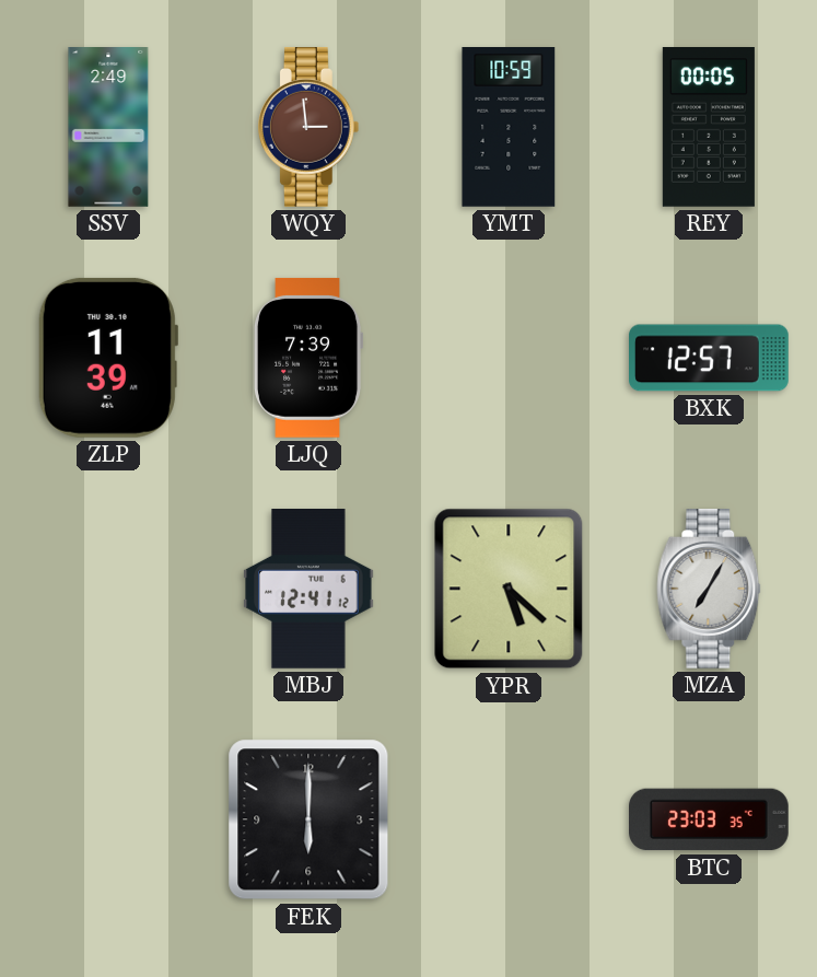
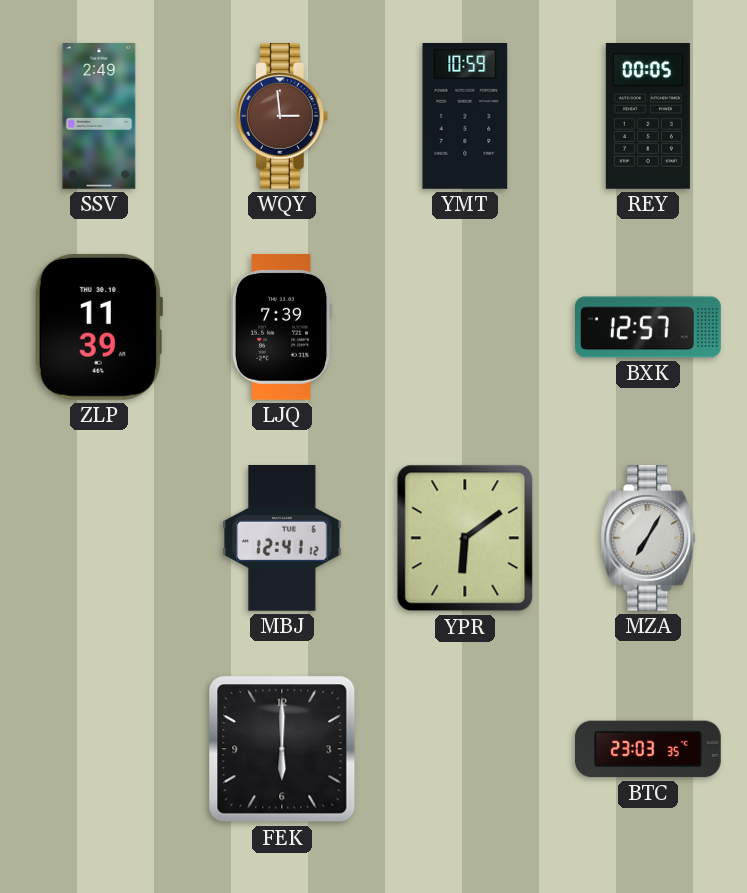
YPR: 5:22 -> 6:09
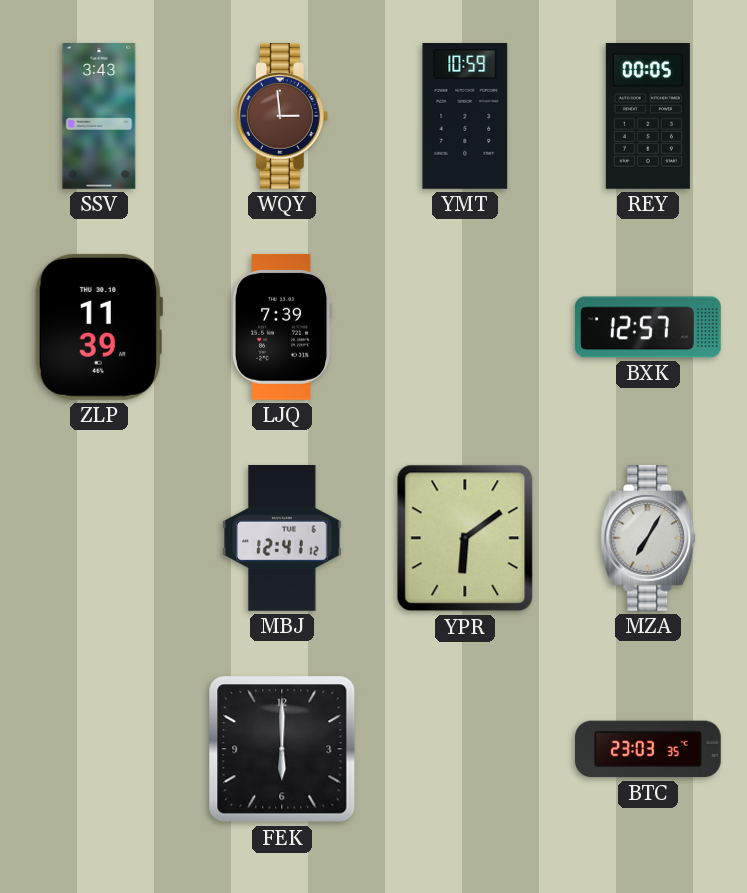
SSV: 2:49 -> 3:43
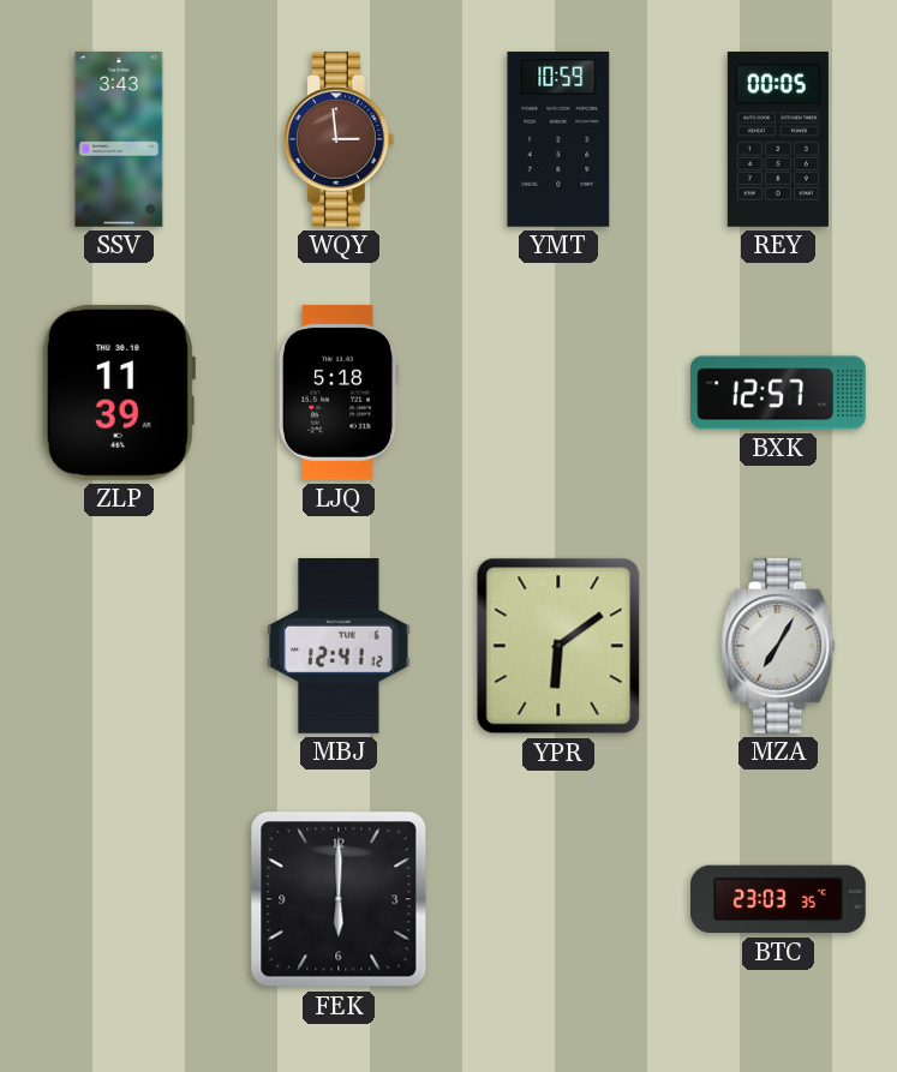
LJQ: 7:39 -> 5:18
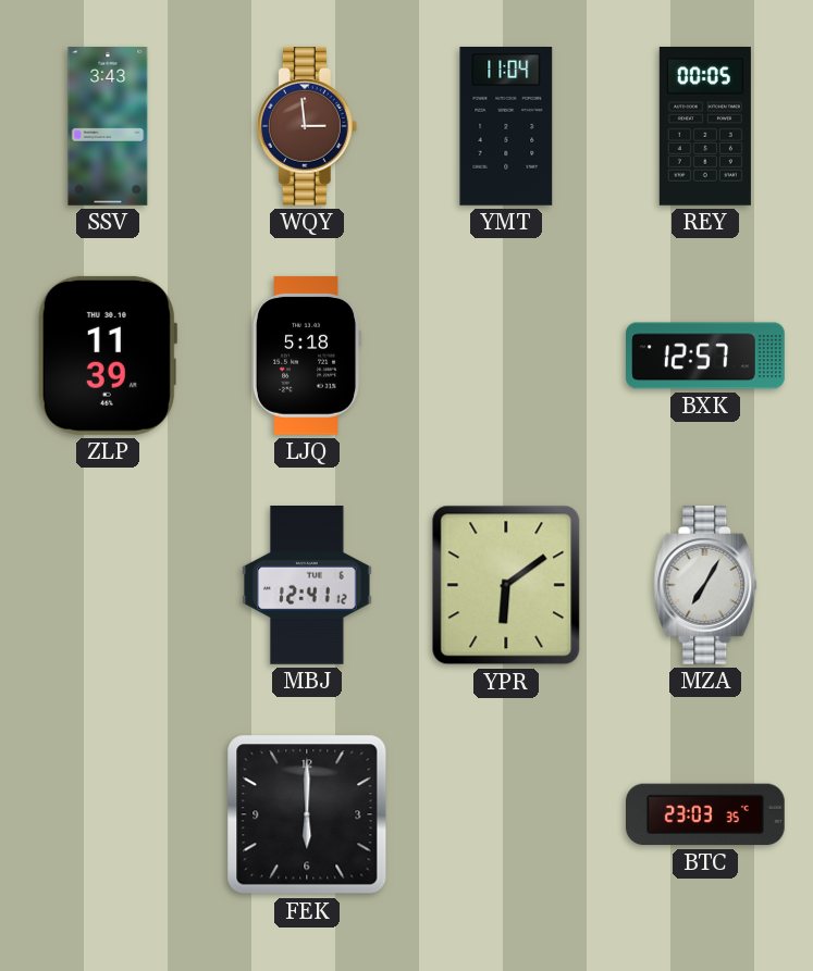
YMT: 10:59 -> 11:04
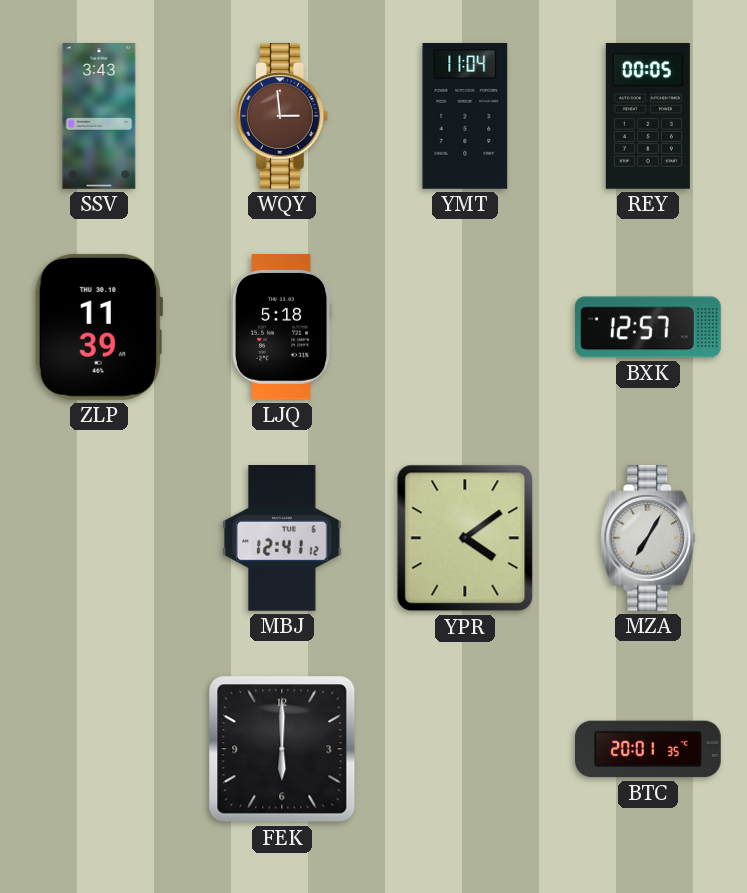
YPR: 6:09 -> 4:09
BTC: 23:03 -> 20:01
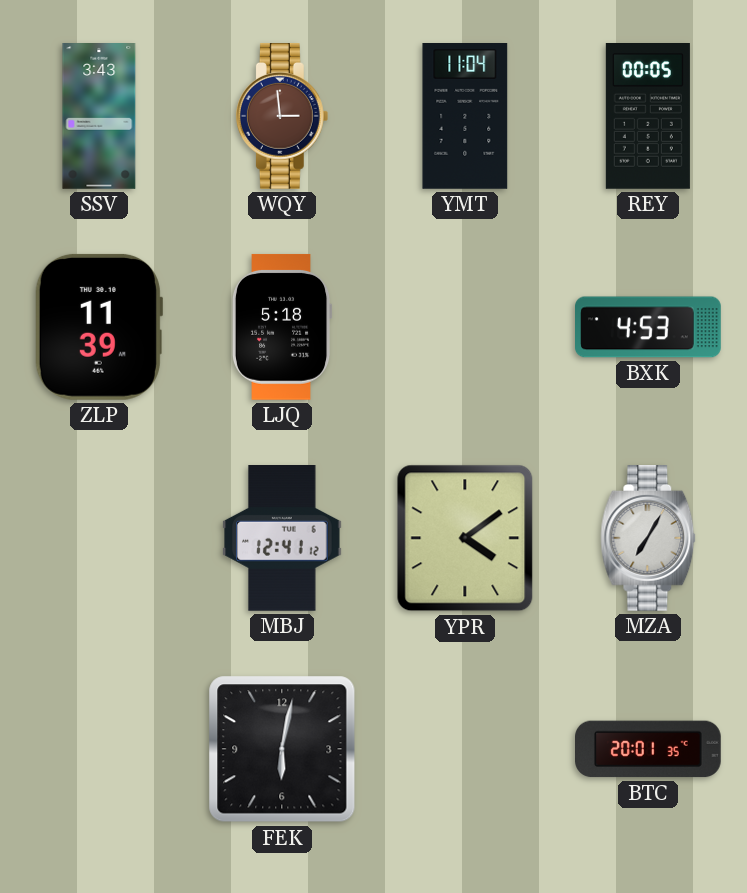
BXK: 12:57 -> 4:53
FEK: 6:00 -> 6:02
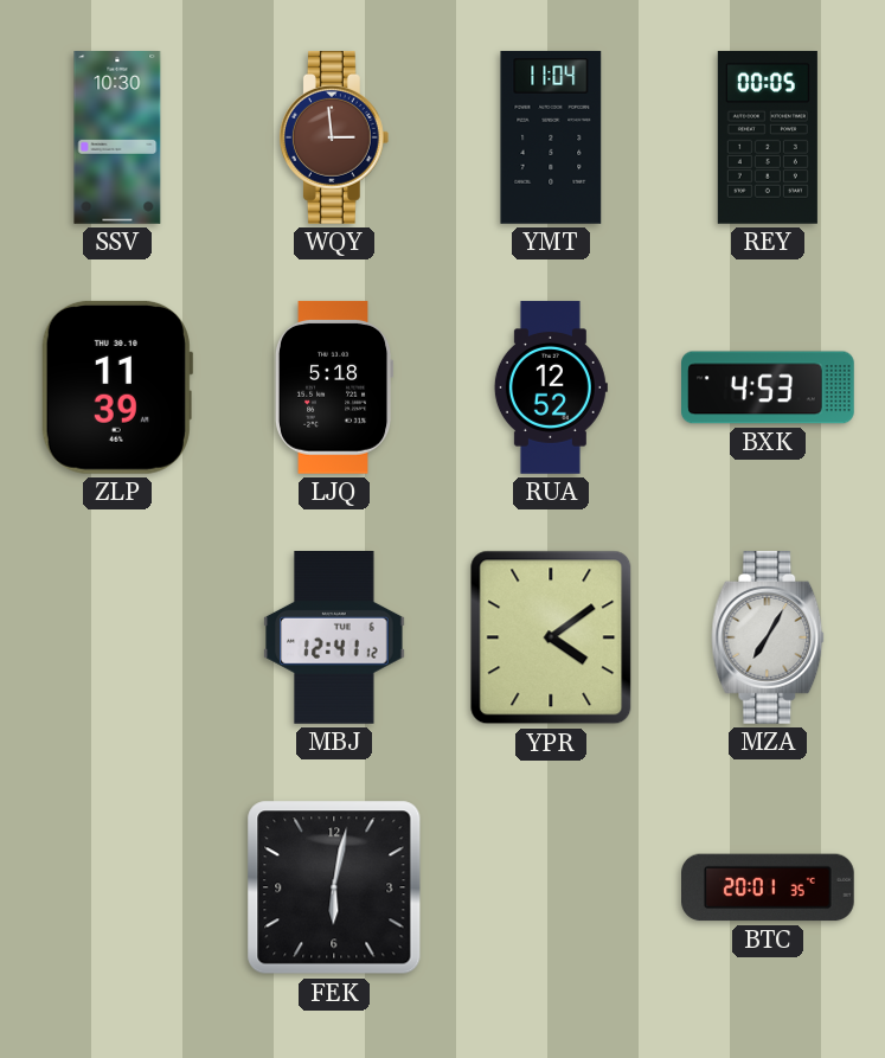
SSV: 3:43 -> 10:30
RUA: none -> 12:52
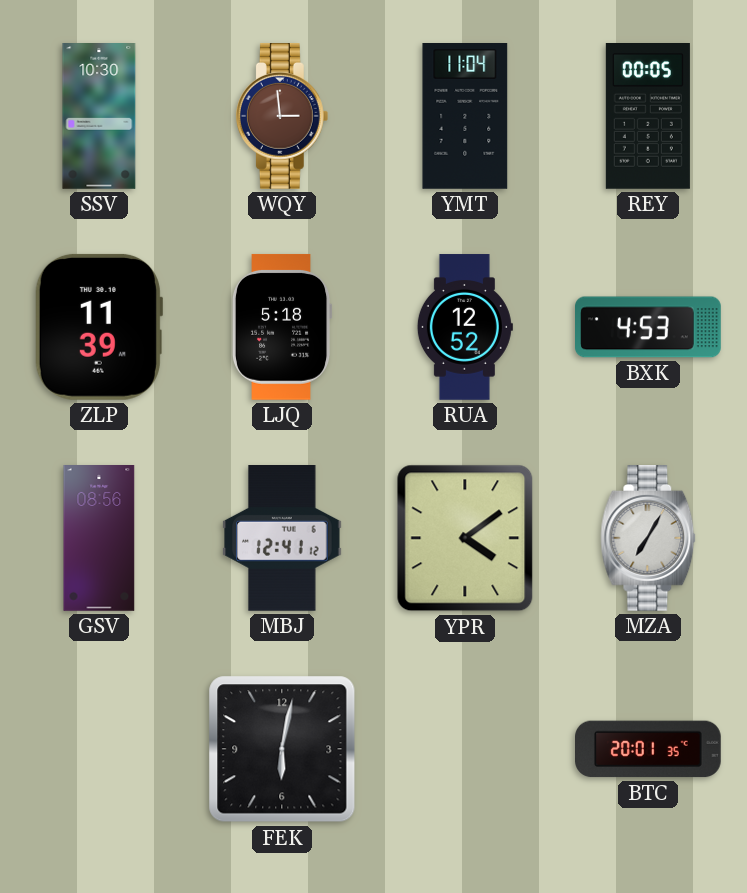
GSV: none -> 08:56
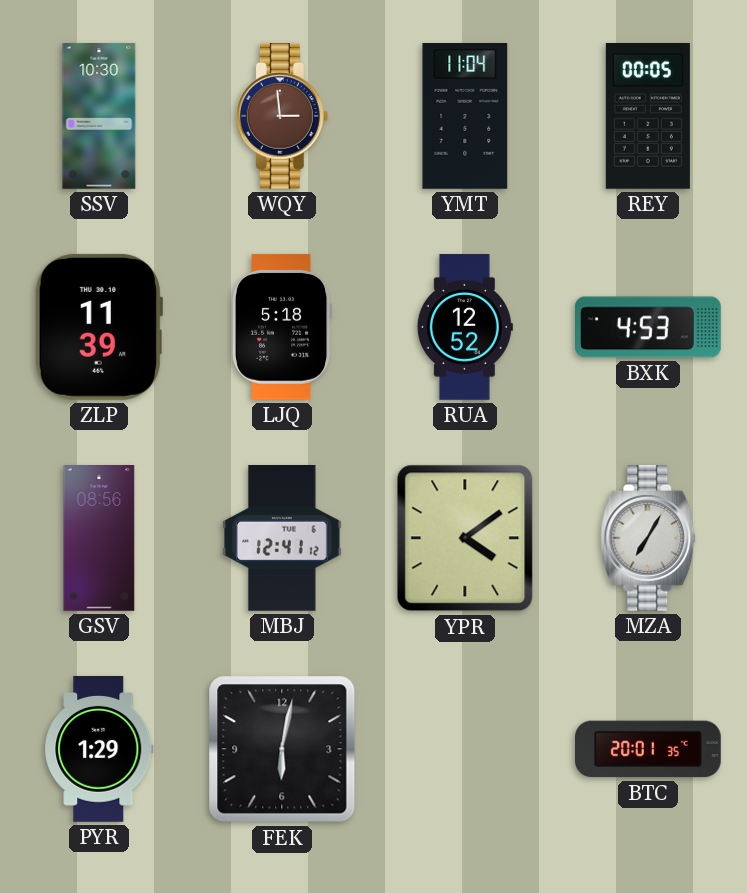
PYR: none -> 1:29
